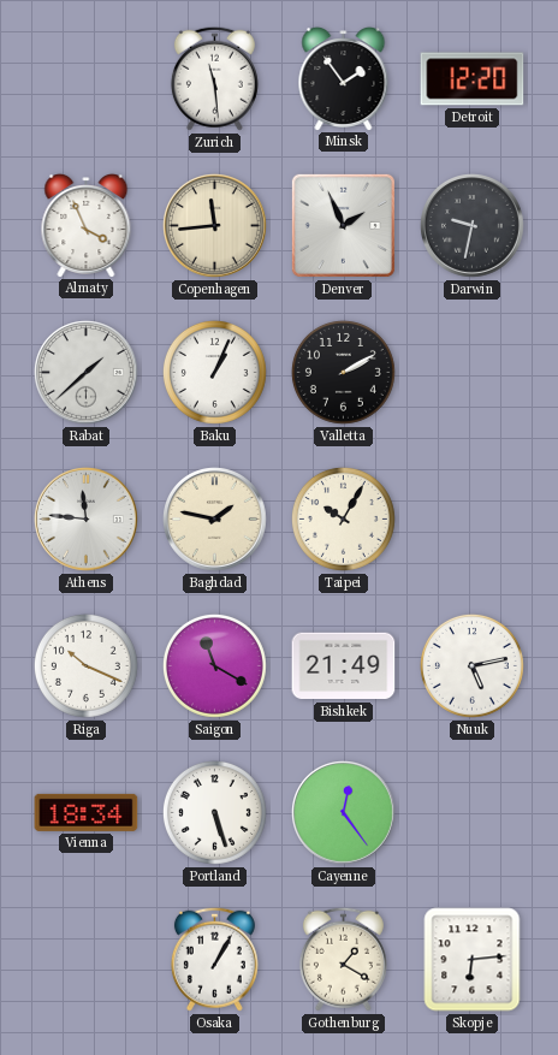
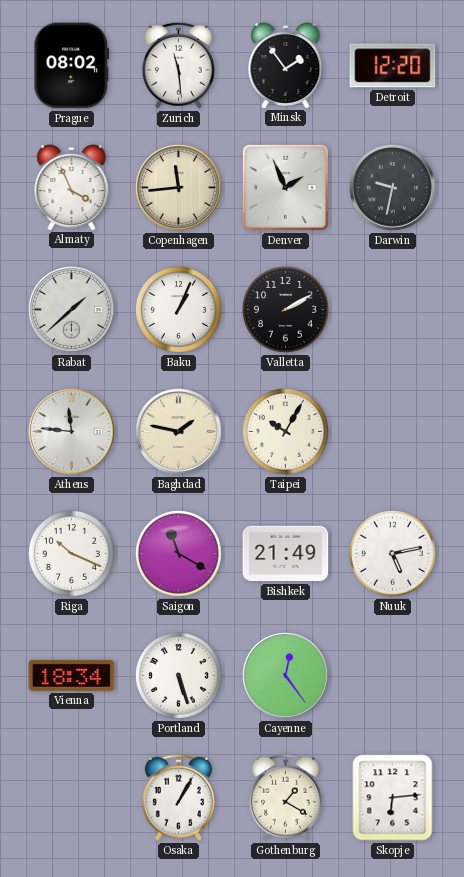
Prague: none -> 08:02
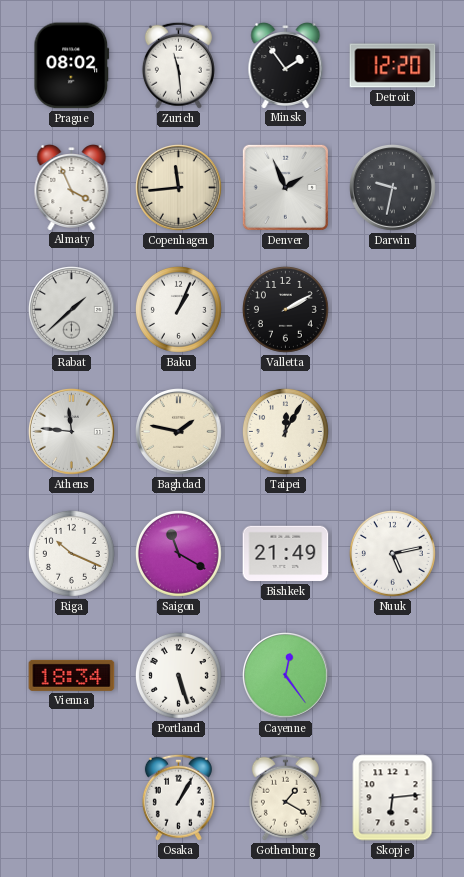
Taipei: 10:05 -> 12:05
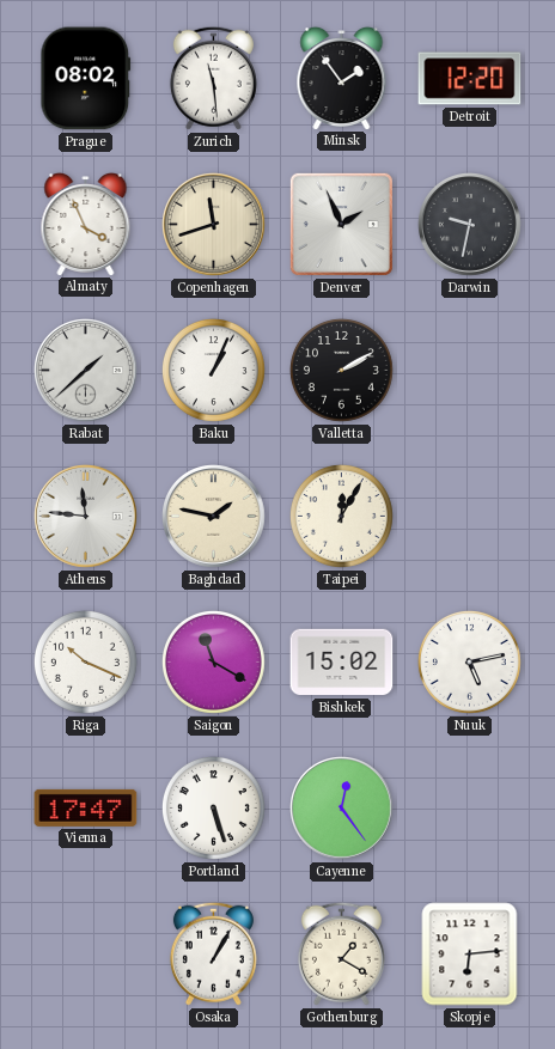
Copenhagen: 11:44 -> 11:42
Bishkek: 21:49 -> 15:02
Vienna: 18:34 -> 17:47
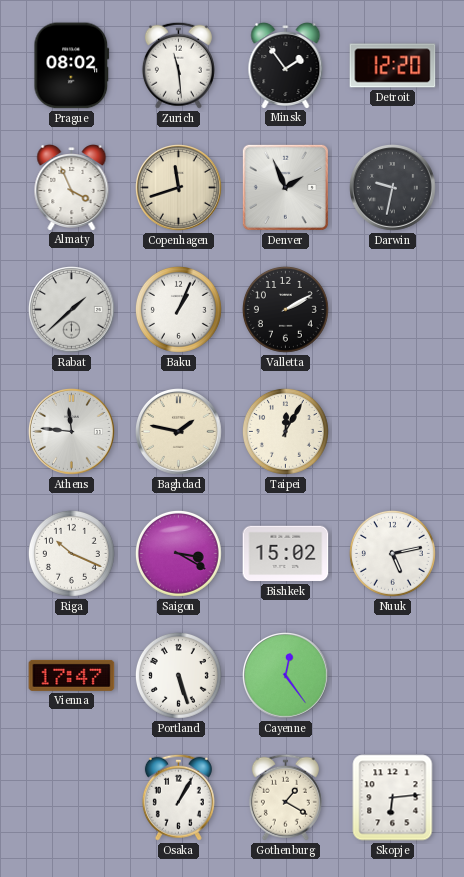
Saigon: 11:20 -> 3:20
